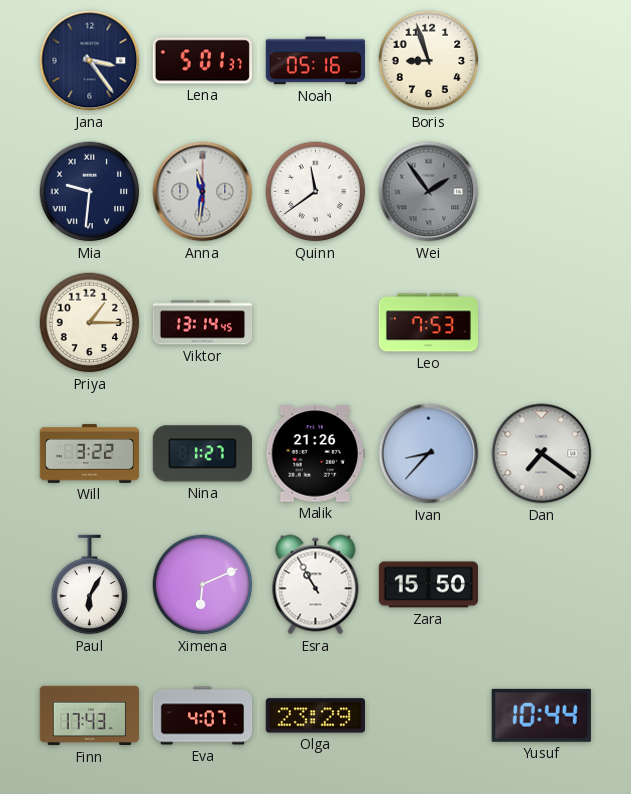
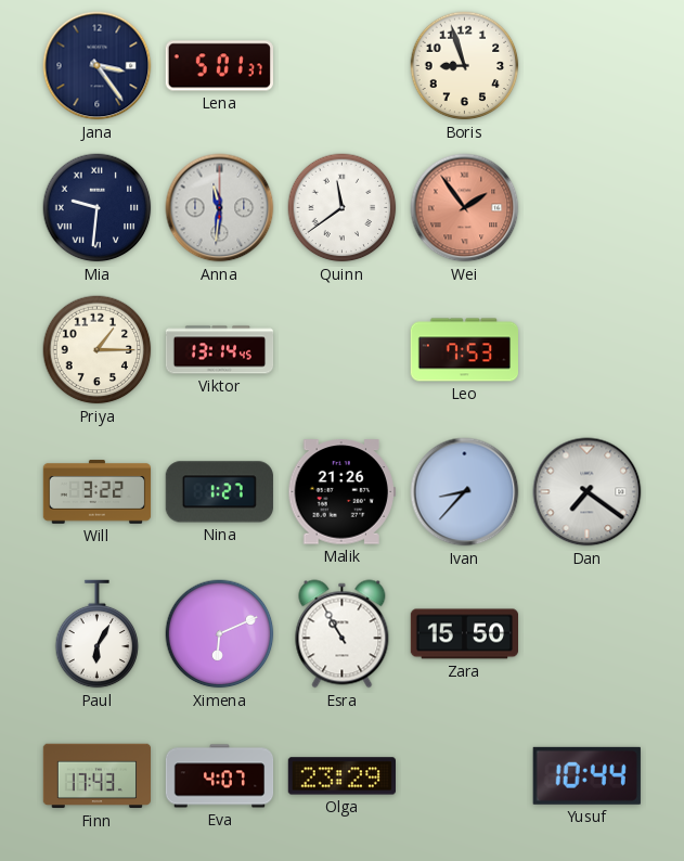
Noah: 05:16 -> none
Wei dial: grey -> salmon
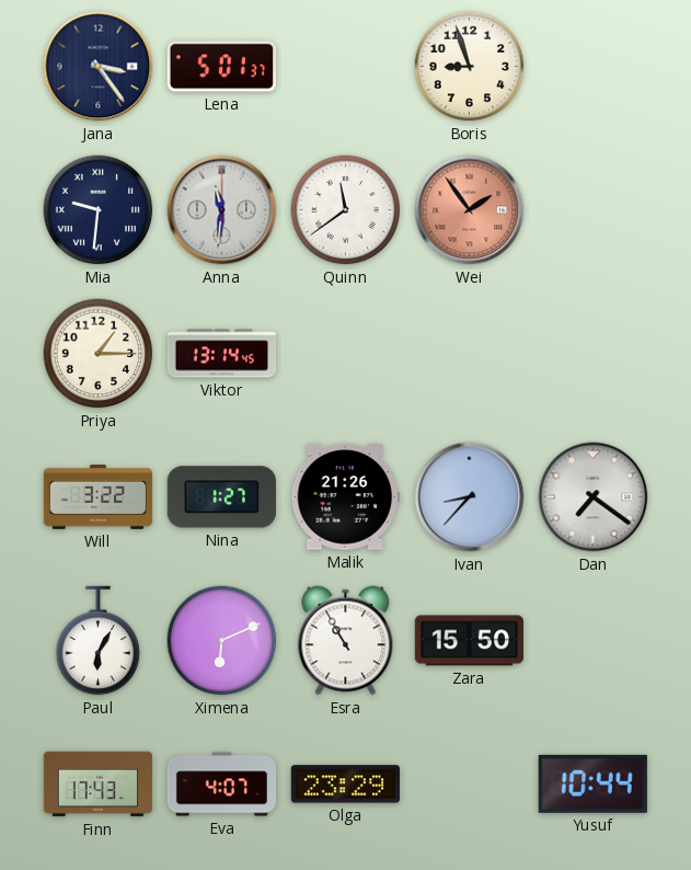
Leo: 7:53 -> none
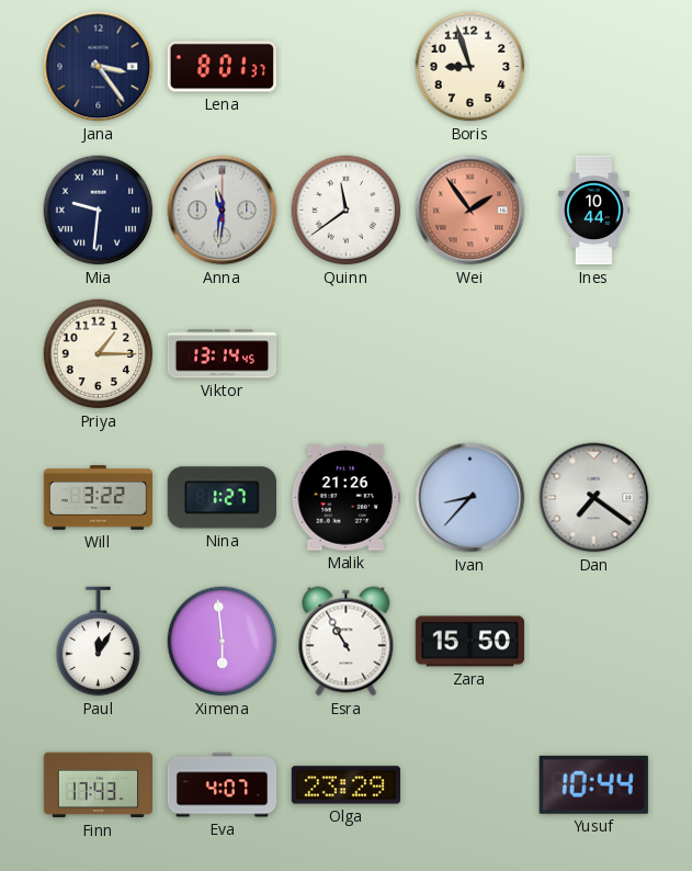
Lena: 5:01 -> 8:01
Ines: none -> 10:44
Paul: 6:05 -> 12:05
Ximena: 6:11 -> 5:59
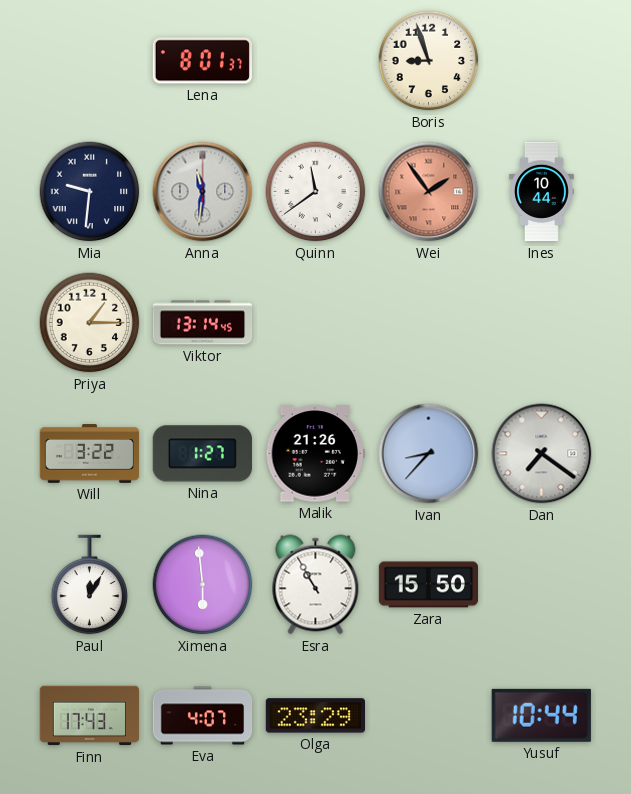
Jana: 3:24 -> none
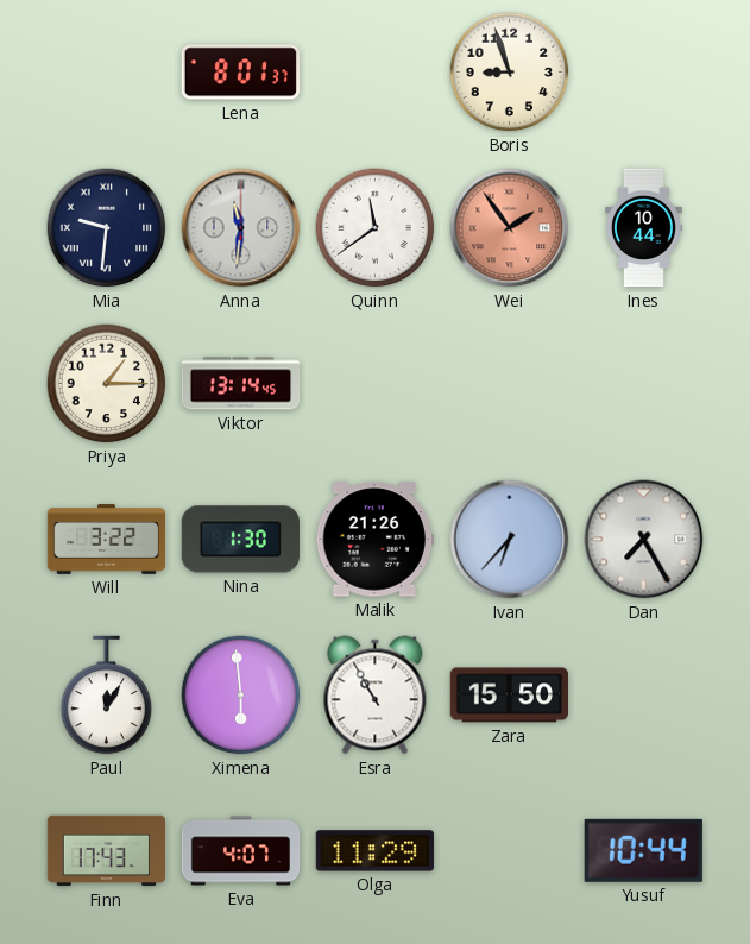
Nina: 1:27 -> 1:30
Ivan: 8:37 -> 6:37
Dan: 7:21 -> 7:25
Olga: 23:29 -> 11:29
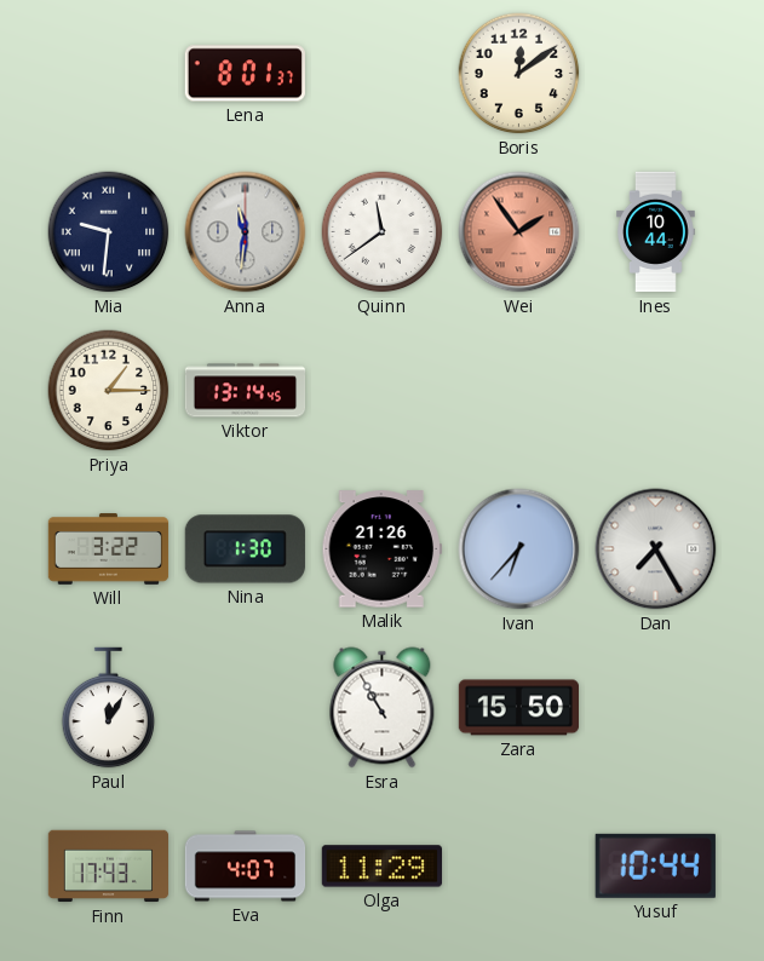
Boris: 8:57 -> 12:09
Ximena: 5:59 -> none
